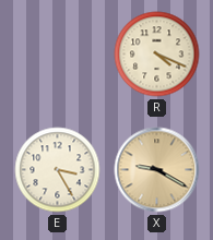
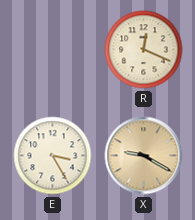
R: 4:19 -> 12:19
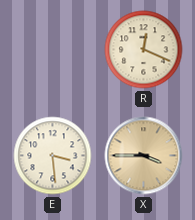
E: 3:25 -> 3:29
X: 9:20 -> 3:45
